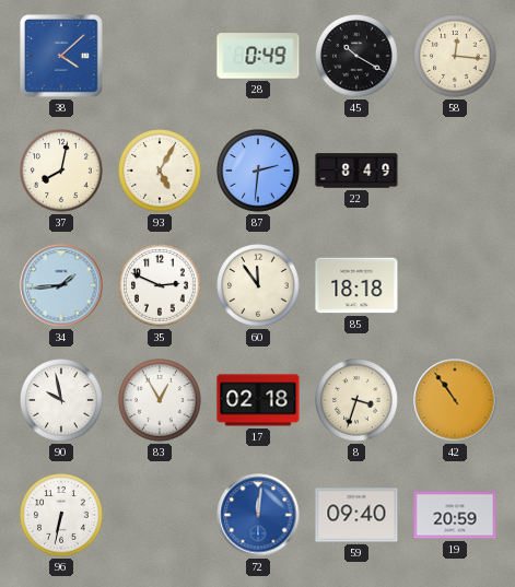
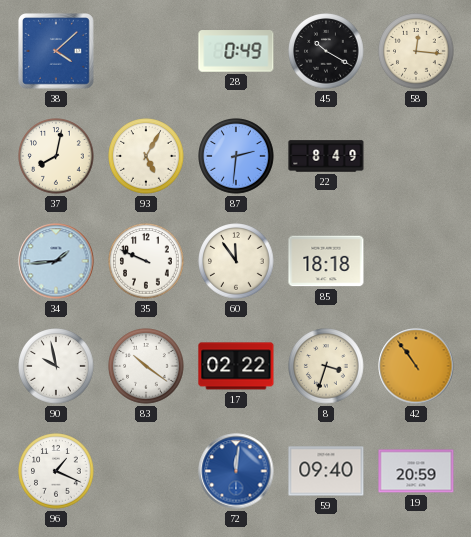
35: 2:49 -> 9:49
83: 12:55 -> 10:21
17: 02:18 -> 02:22
96: 6:32 -> 1:19
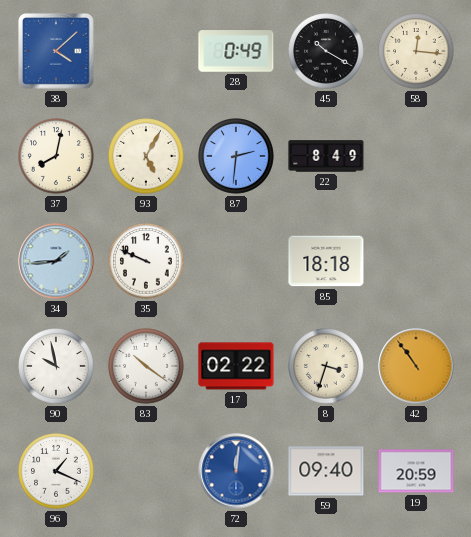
60: 11:54 -> none
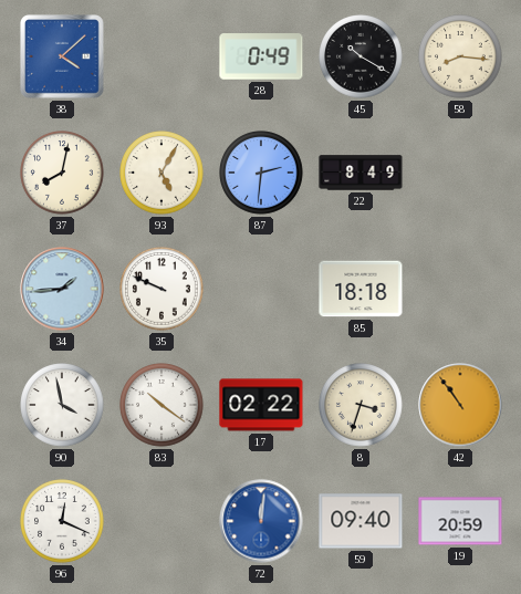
58: 12:16 -> 8:16
90: 9:58 -> 3:58
96: 1:19 -> 12:19
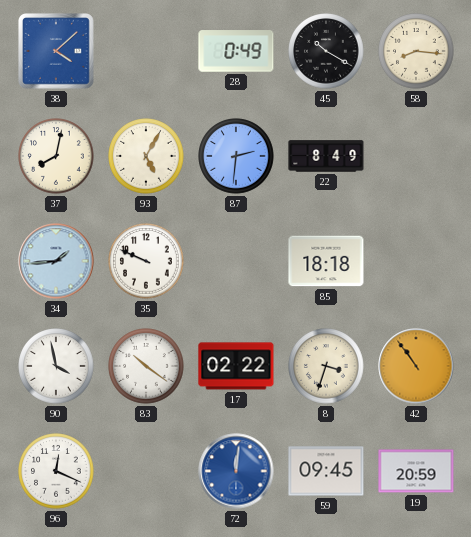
59: 09:40 -> 09:45
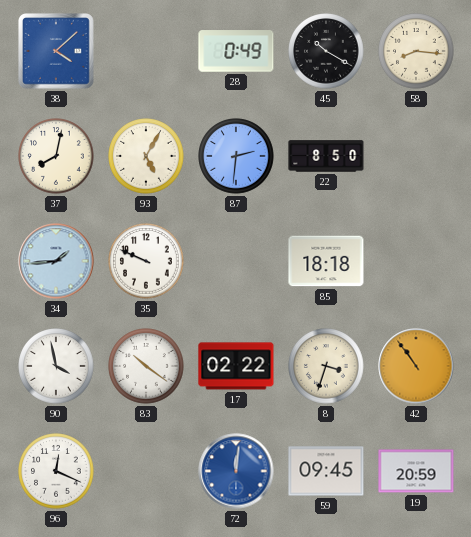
22: 8:49 -> 8:50
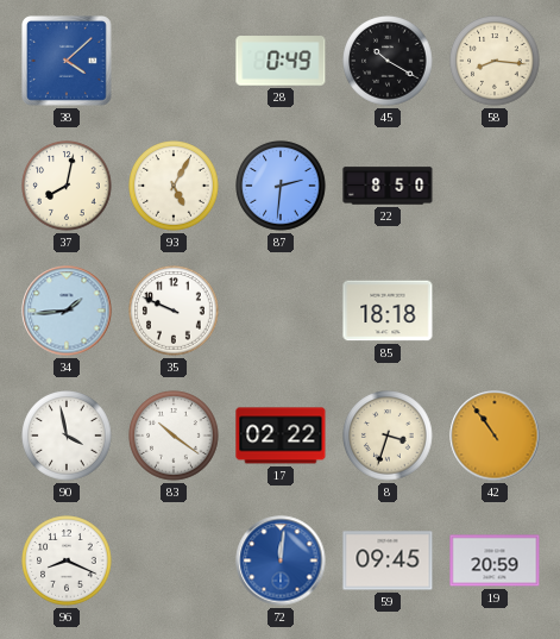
96: 12:19 -> 8:19
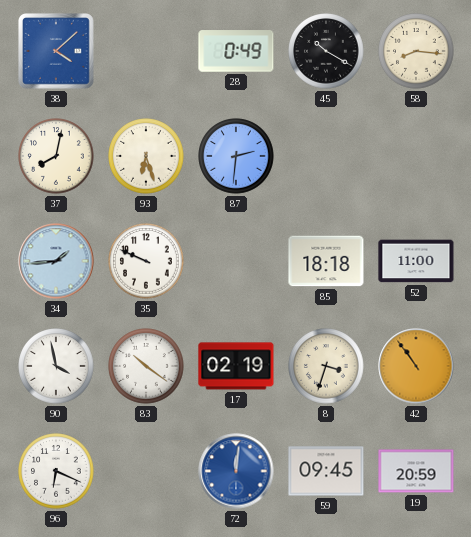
93: 5:05 -> 6:27
22: 8:50 -> none
52: none -> 11:00
17: 02:22 -> 02:19
96: 8:19 -> 6:19
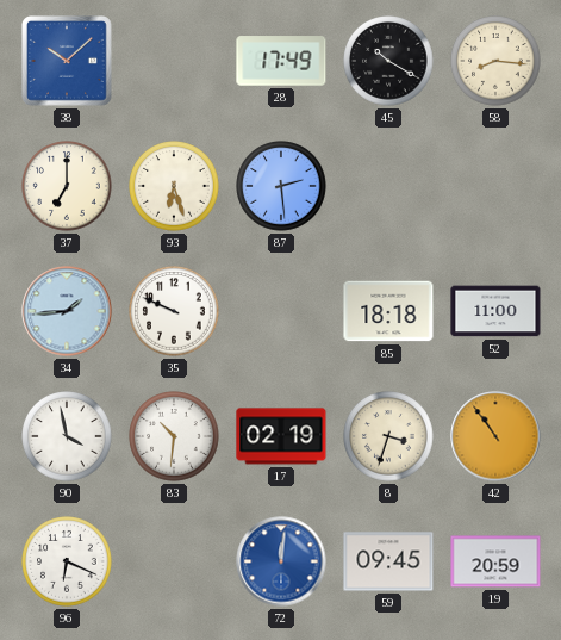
38: 4:08 -> 10:08
28: 0:49 -> 17:49
37: 8:02 -> 7:00
87: 2:31 -> 2:29
83: 10:21 -> 10:31
